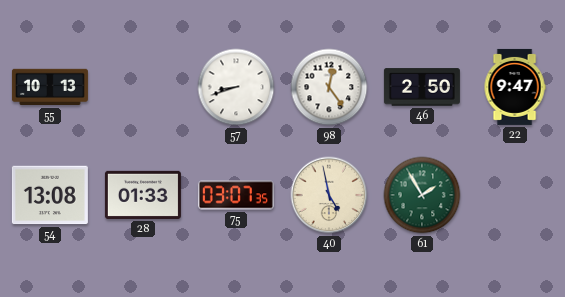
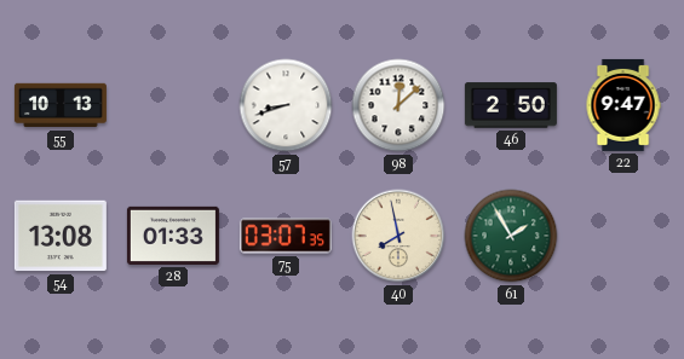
98: 12:24 -> 12:08
40: 4:58 -> 7:58
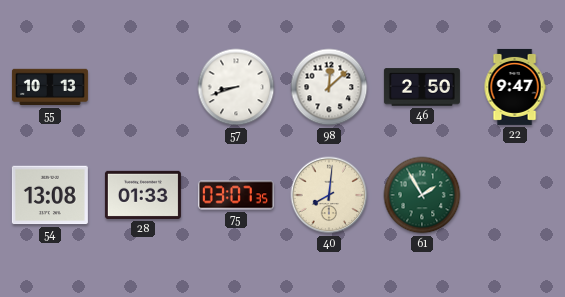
40: 7:58 -> 8:01
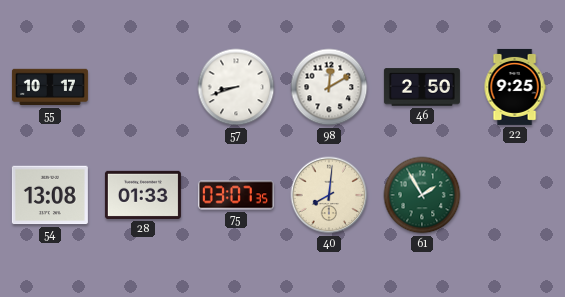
55: 10:13 -> 10:17
98: 12:08 -> 12:10
22: 9:47 -> 9:25
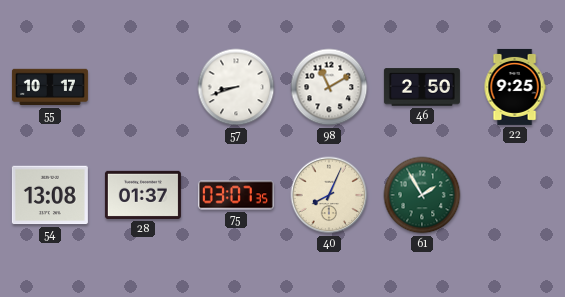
98: 12:10 -> 11:10
28: 01:33 -> 01:37
40: 8:01 -> 8:04
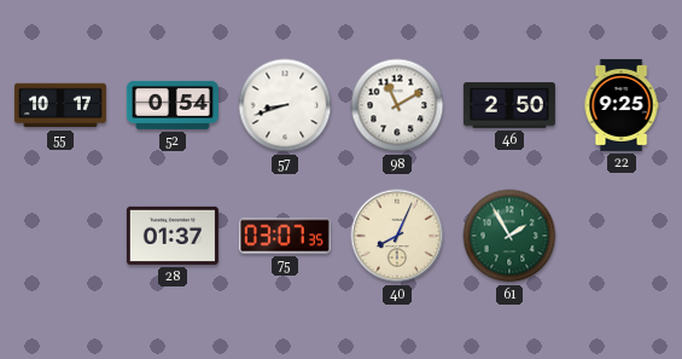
52: none -> 0:54
54: 13:08 -> none
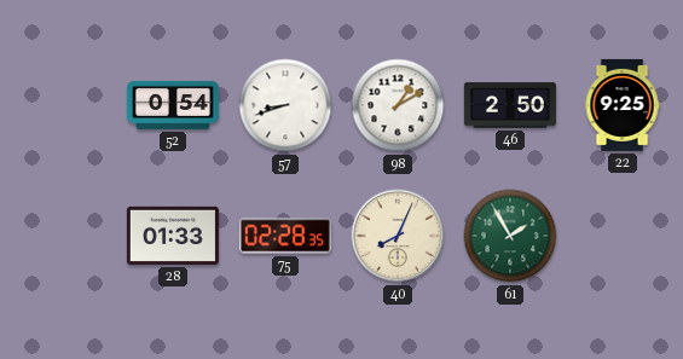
55: 10:17 -> none
98: 11:10 -> 1:10
28: 01:37 -> 01:33
75: 03:07 -> 02:28
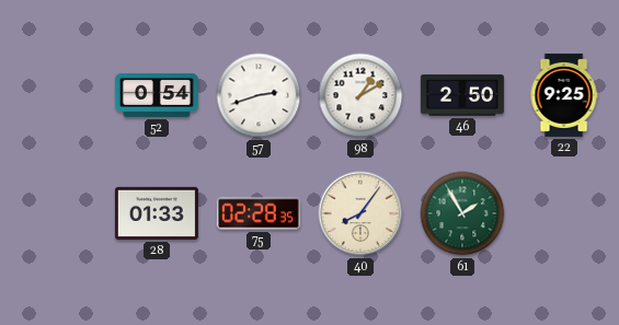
57: 8:42 -> 2:42
40: 8:04 -> 8:06
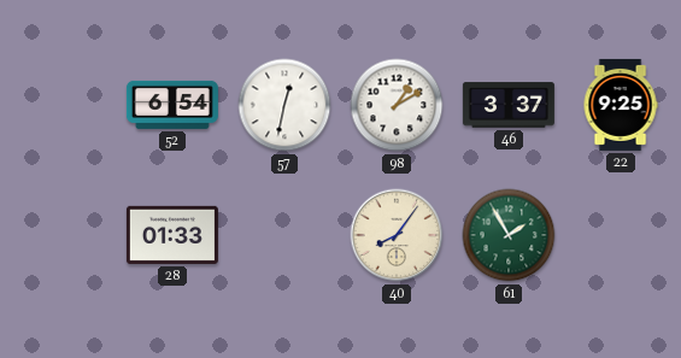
52: 0:54 -> 6:54
57: 2:42 -> 12:32
46: 2:50 -> 3:37
75: 02:28 -> none
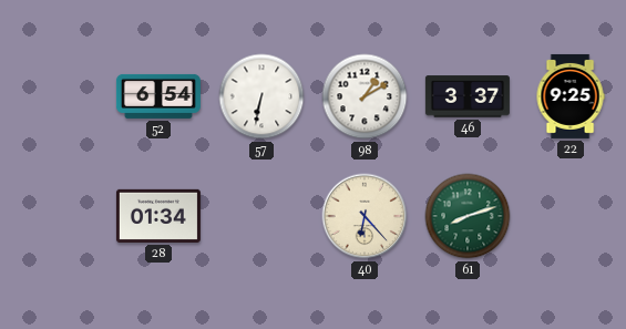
57: 12:32 -> 6:32
28: 01:33 -> 01:34
40: 8:06 -> 6:23
61: 1:55 -> 8:12
